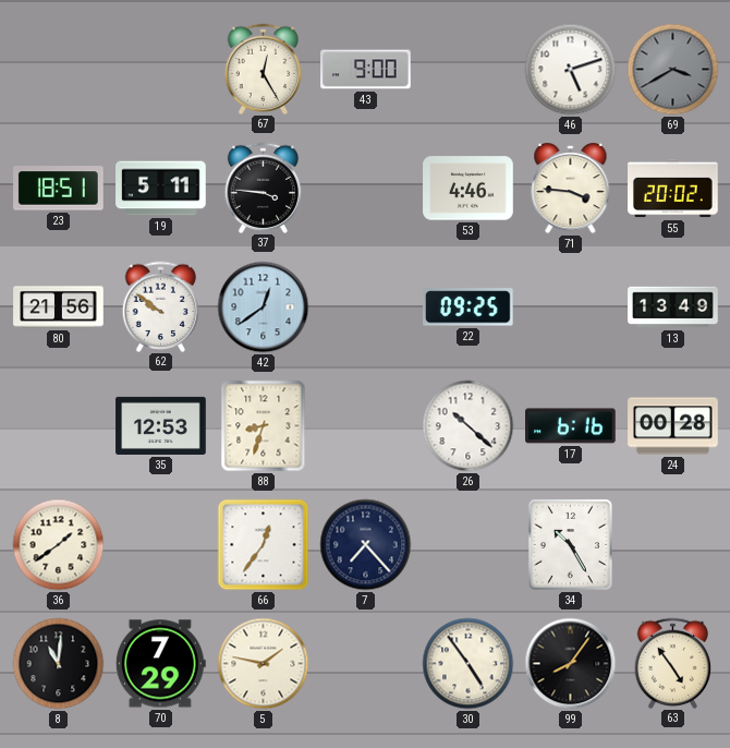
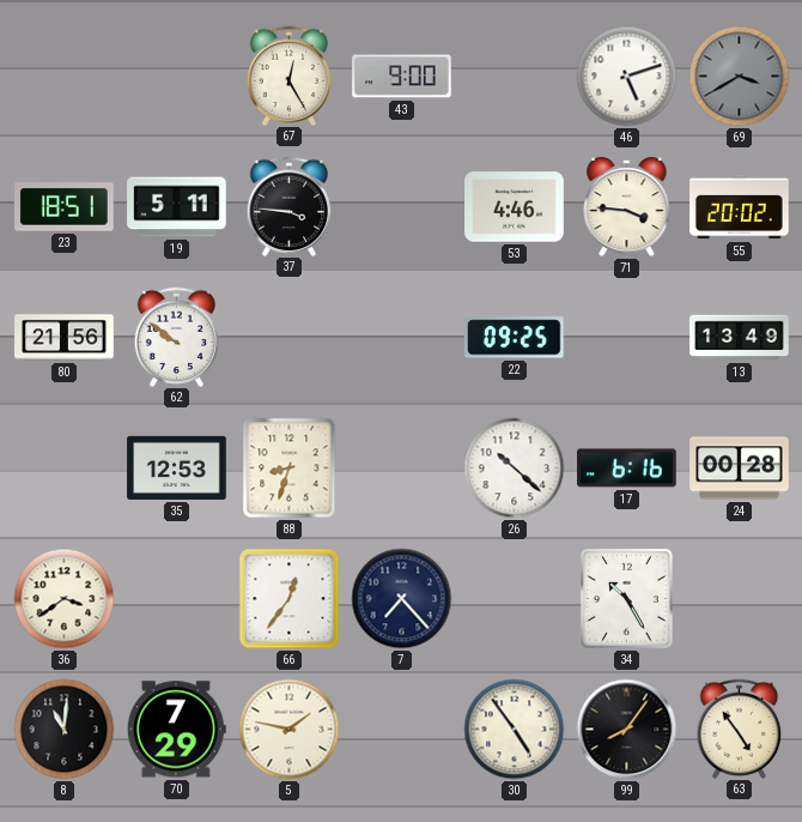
42: 12:39 -> none
36: 1:39 -> 3:39
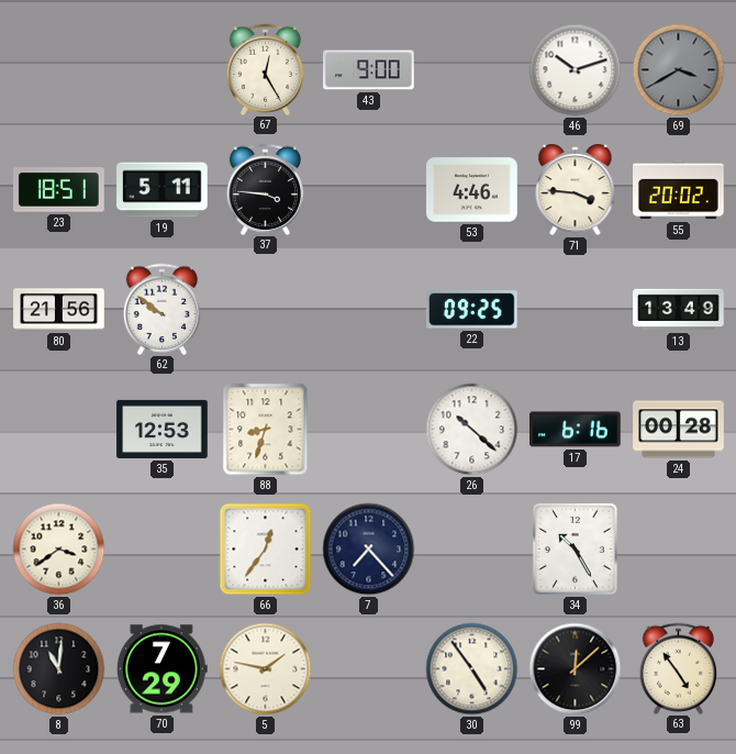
46: 5:12 -> 10:12
99: 8:06 -> 12:08
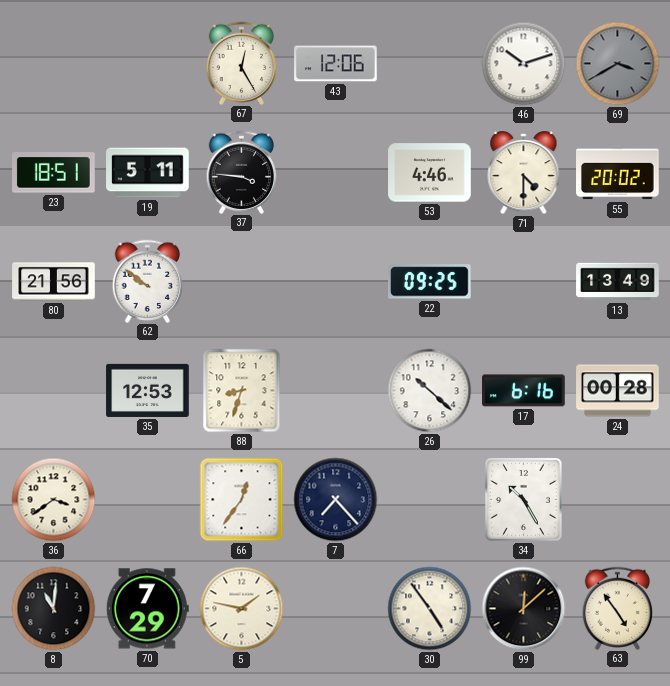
43: 9:00 -> 12:06
71: 3:46 -> 4:30
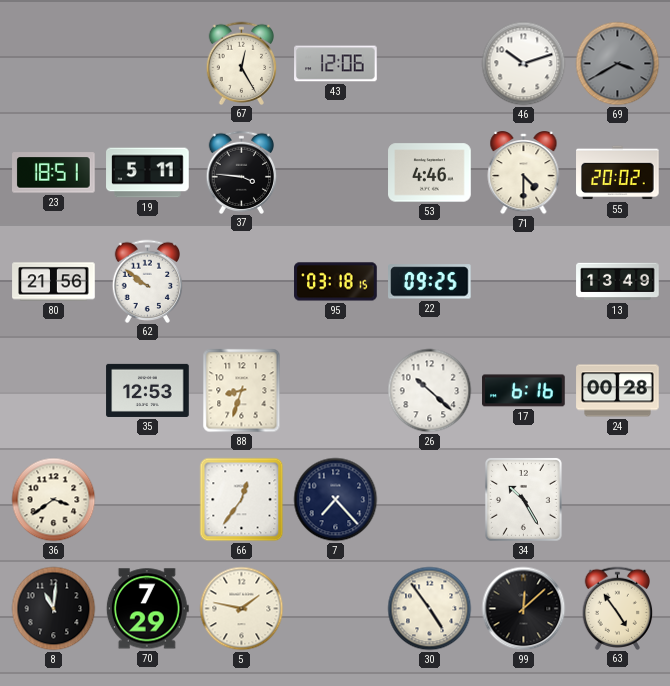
95: none -> 03:18
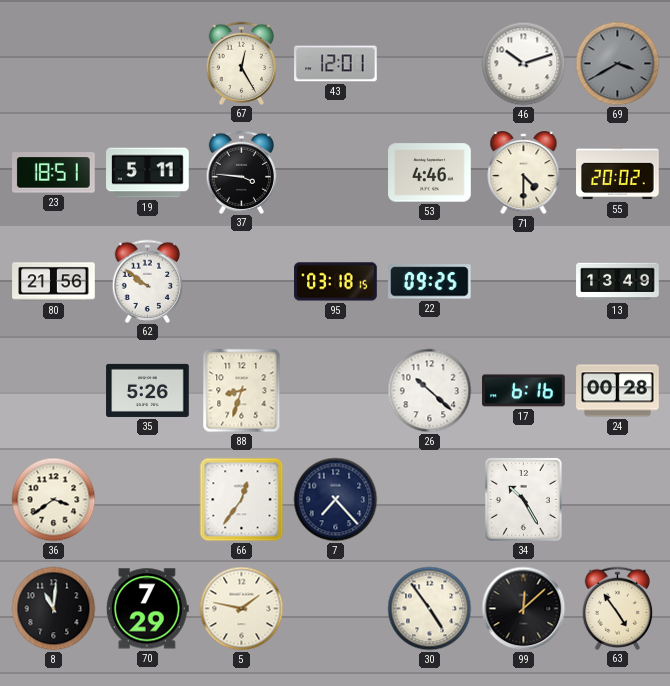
43: 12:06 -> 12:01
35: 12:53 -> 5:26
